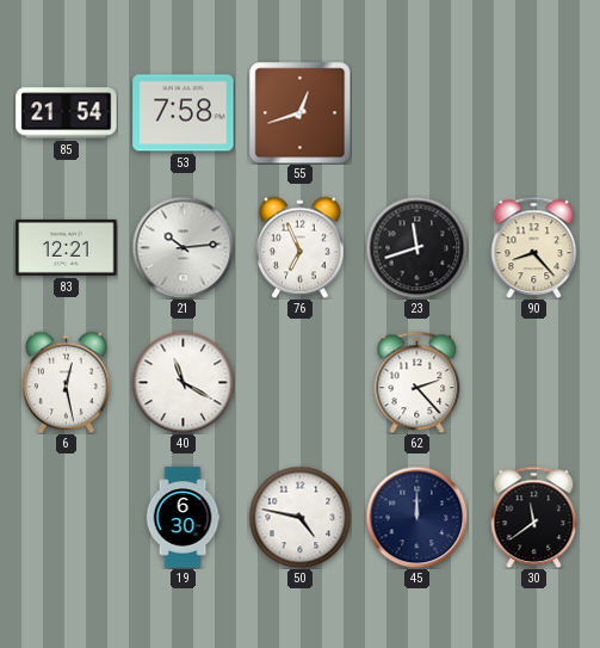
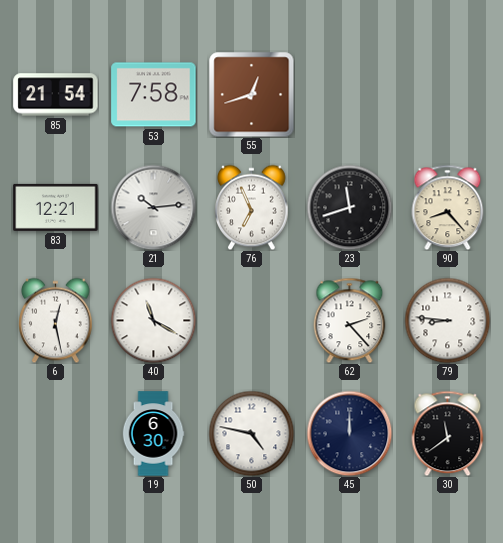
79: none -> 8:46
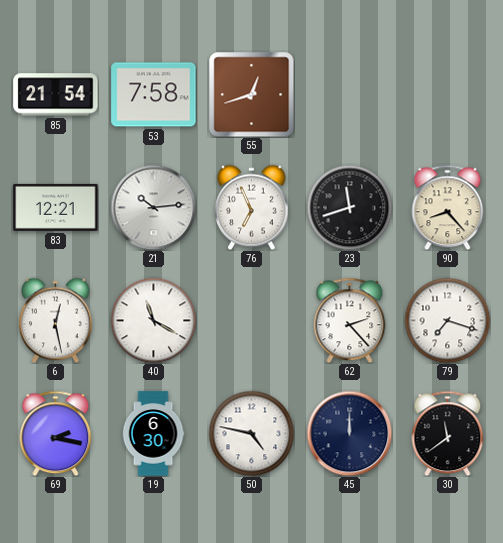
79: 8:46 -> 7:18
69: none -> 2:17
